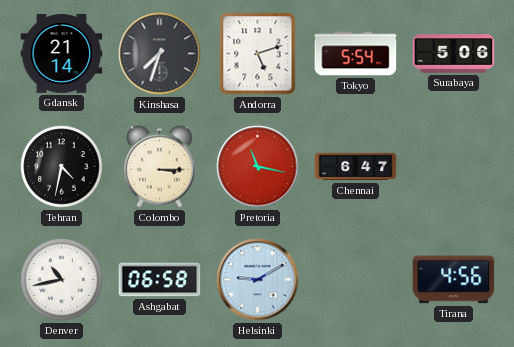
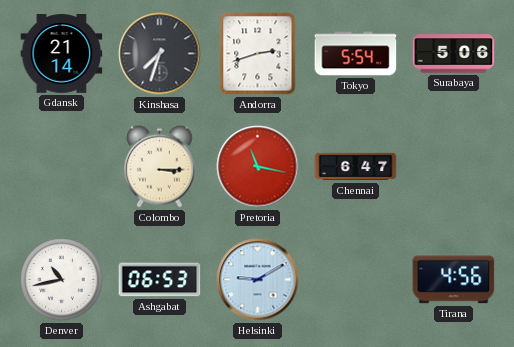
Andorra: 5:12 -> 2:42
Tehran: 4:32 -> none
Ashgabat: 06:58 -> 06:53
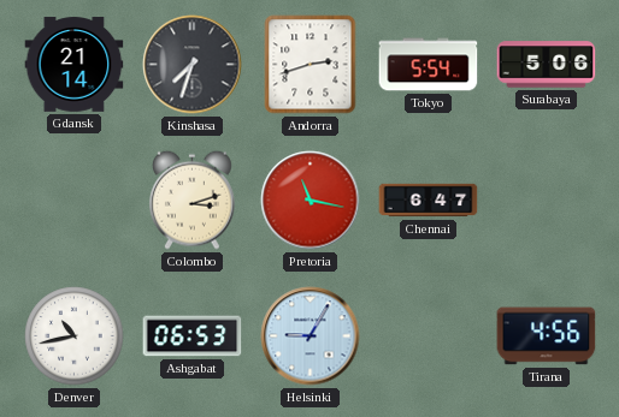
Colombo: 3:15 -> 3:12
Helsinki: 9:10 -> 9:05
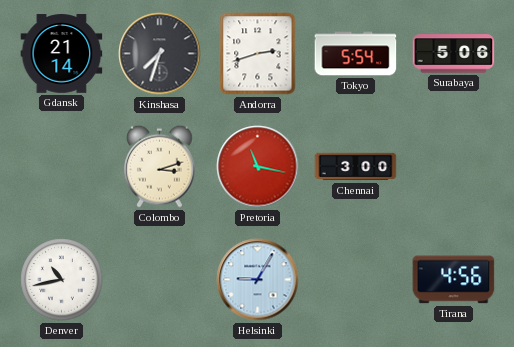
Chennai: 6:47 -> 3:00
Ashgabat: 06:53 -> none
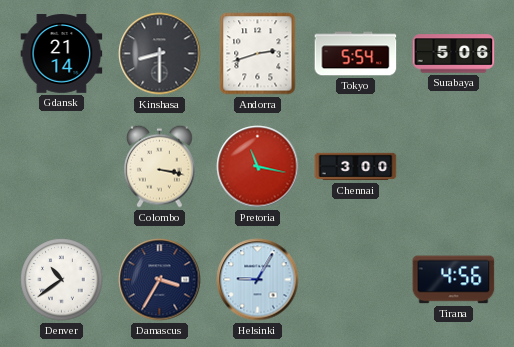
Kinshasa: 7:33 -> 8:30
Colombo: 3:12 -> 3:17
Denver: 10:43 -> 10:39
Damascus: none -> 3:35
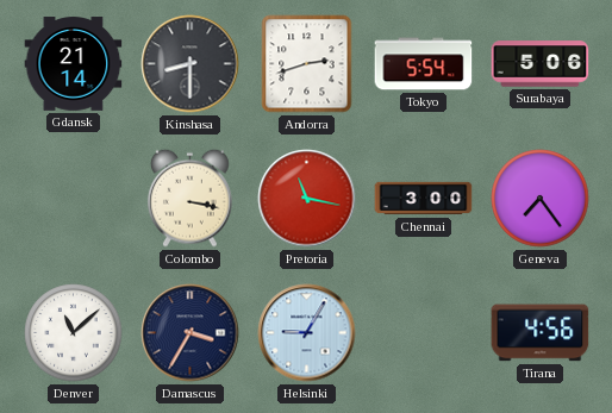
Geneva: none -> 7:24
Denver: 10:39 -> 11:08
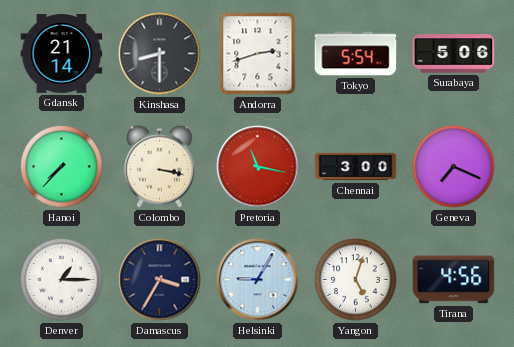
Hanoi: none -> 7:37
Geneva: 7:24 -> 7:19
Denver: 11:08 -> 1:15
Yangon: none -> 5:03
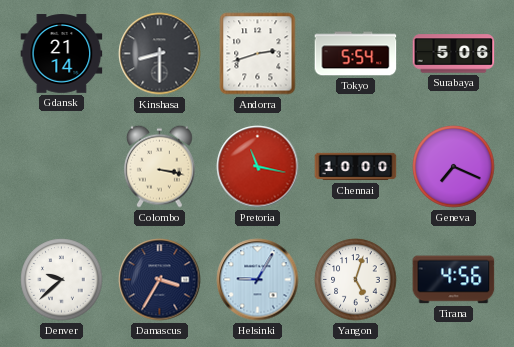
Hanoi: 7:37 -> none
Chennai: 3:00 -> 10:00
Denver: 1:15 -> 9:38
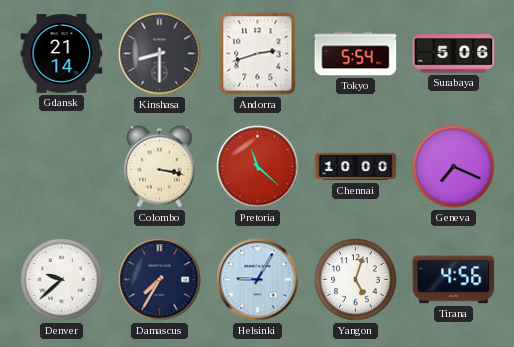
Pretoria: 11:17 -> 11:22
Damascus: 3:35 -> 7:35
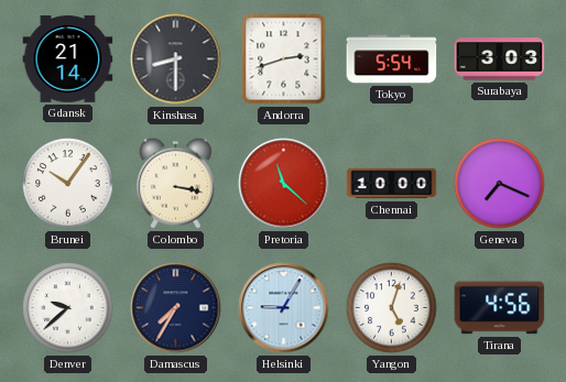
Surabaya: 5:06 -> 3:03
Brunei: none -> 10:06
